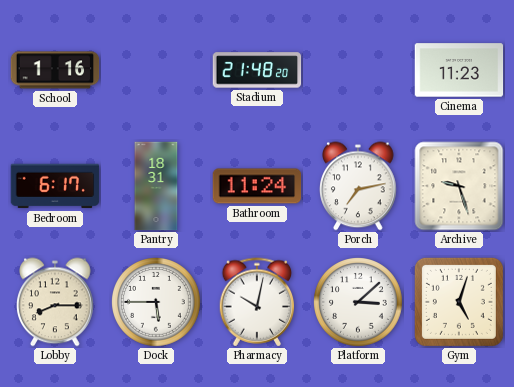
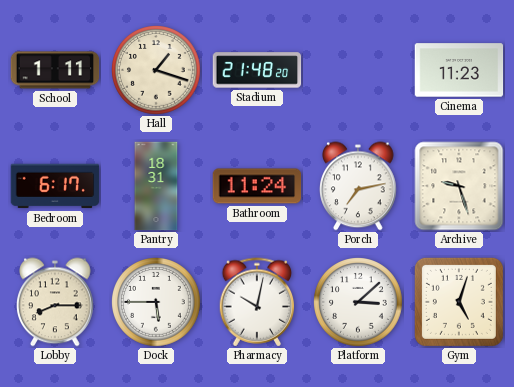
School: 1:16 -> 1:11
Hall: none -> 1:18
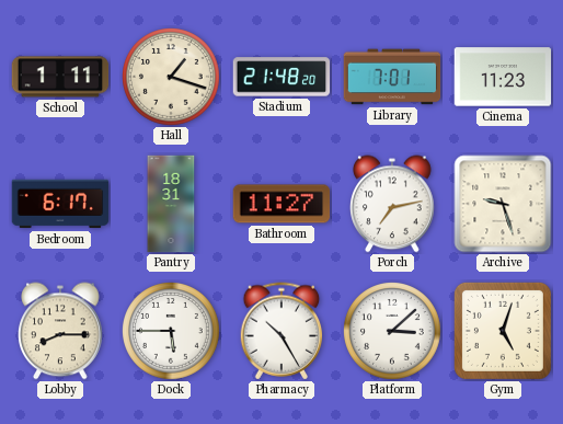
Library: none -> 7:01
Bathroom: 11:24 -> 11:27
Pharmacy: 10:02 -> 10:25
